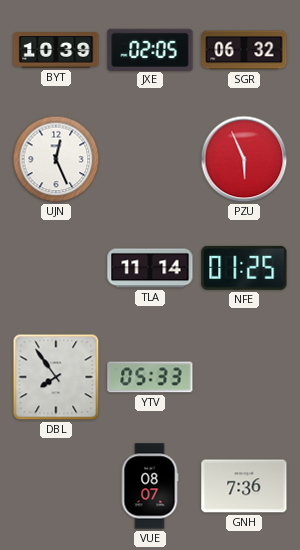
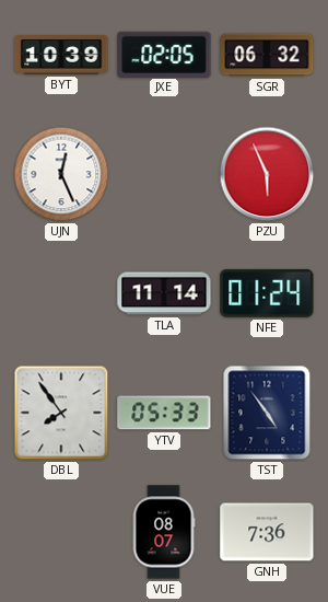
NFE: 01:25 -> 01:24
TST: none -> 4:54
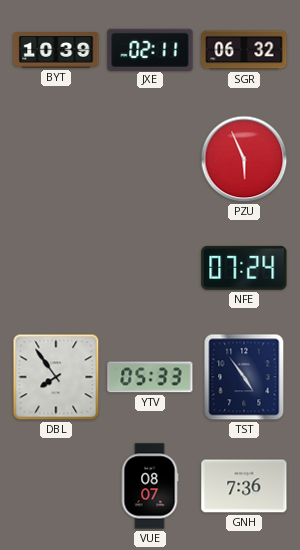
JXE: 02:05 -> 02:11
UJN: 12:26 -> none
TLA: 11:14 -> none
NFE: 01:24 -> 07:24
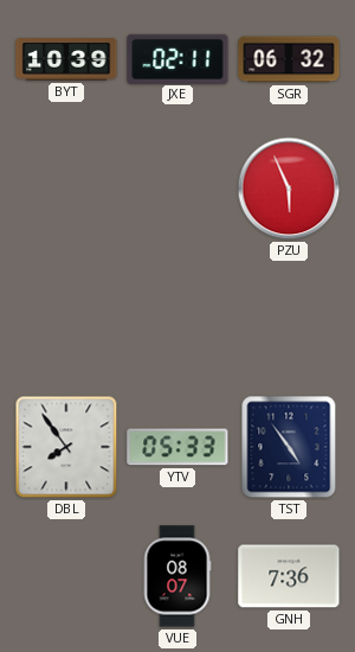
NFE: 07:24 -> none
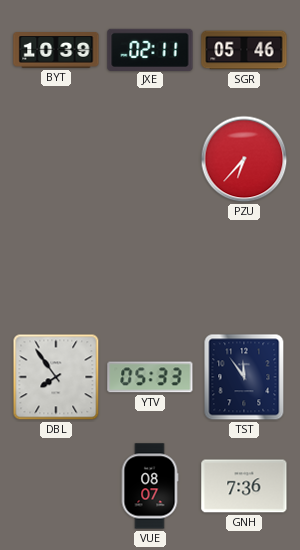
SGR: 06:32 -> 05:46
PZU: 5:56 -> 6:37
TST: 4:54 -> 11:54
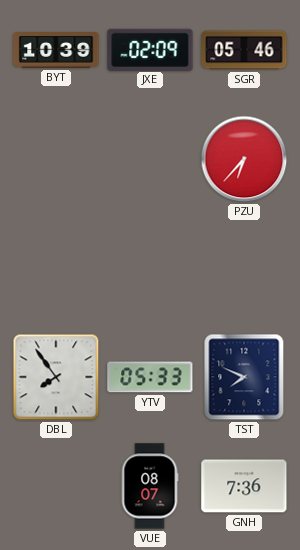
JXE: 02:11 -> 02:09
TST: 11:54 -> 7:49
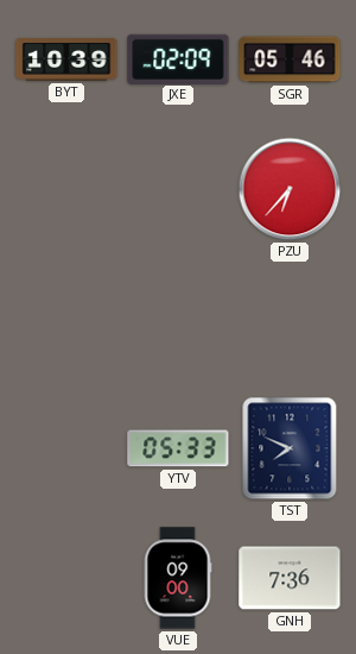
DBL: 7:54 -> none
VUE: 08:07 -> 09:00
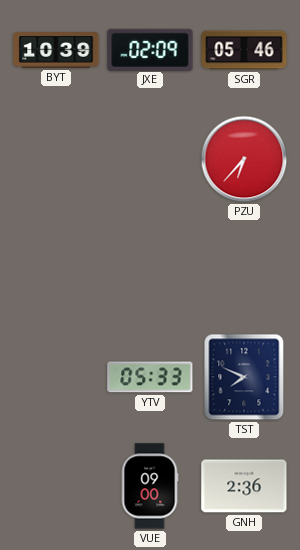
GNH: 7:36 -> 2:36
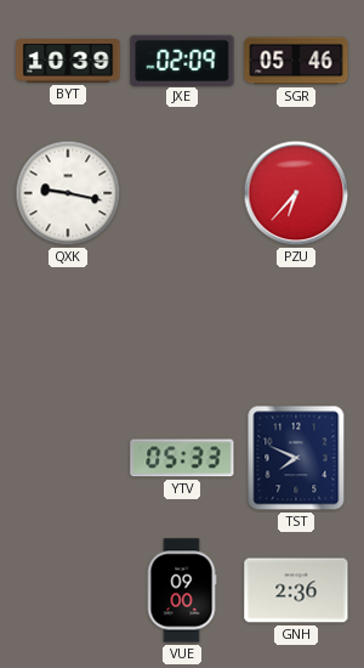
QXK: none -> 9:17
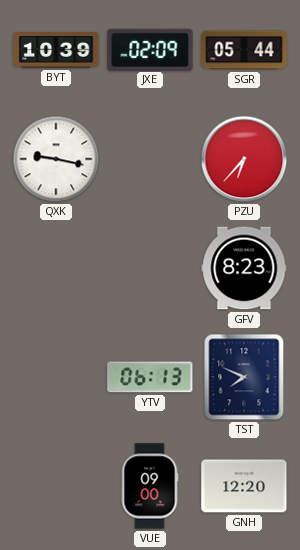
SGR: 05:46 -> 05:44
GFV: none -> 8:23
YTV: 05:33 -> 06:13
GNH: 2:36 -> 12:20
